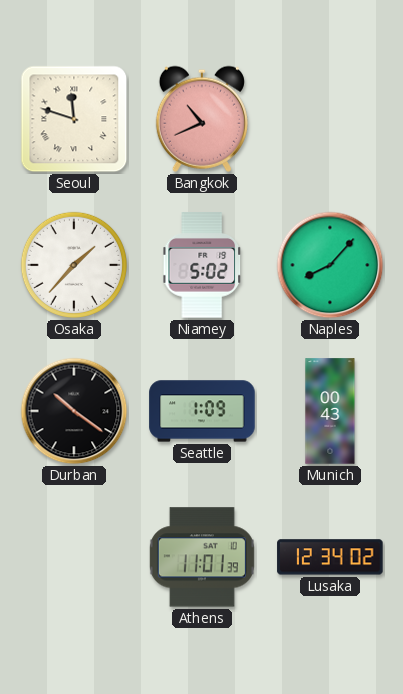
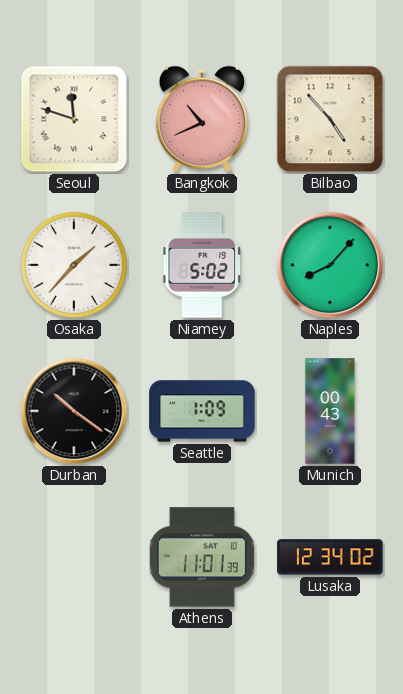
Bilbao: none -> 4:53
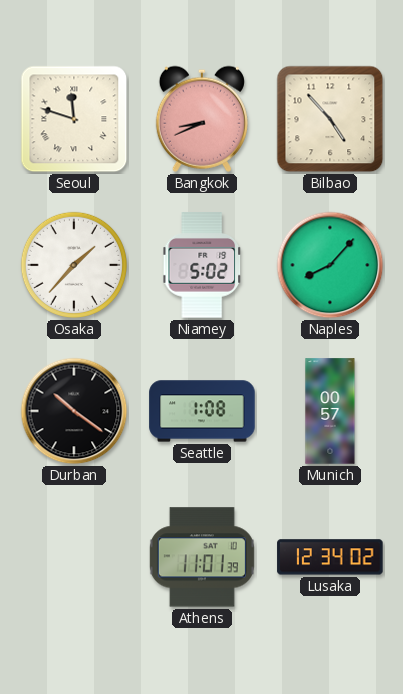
Bangkok: 10:41 -> 8:41
Seattle: 1:09 -> 1:08
Munich: 00:43 -> 00:57
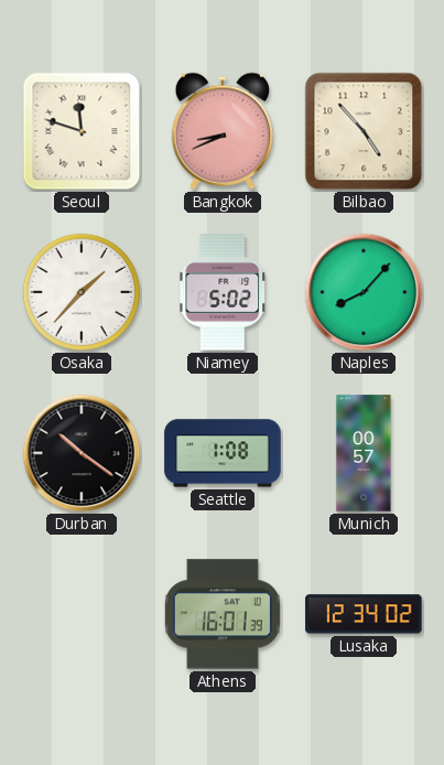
Athens: 11:01 -> 16:01
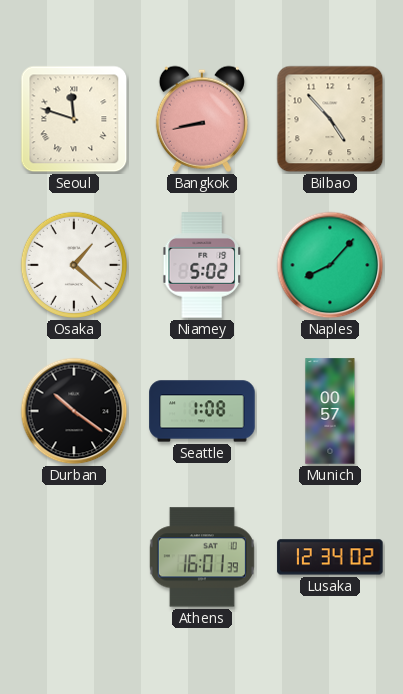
Bangkok: 8:41 -> 8:43
Osaka: 1:37 -> 1:22
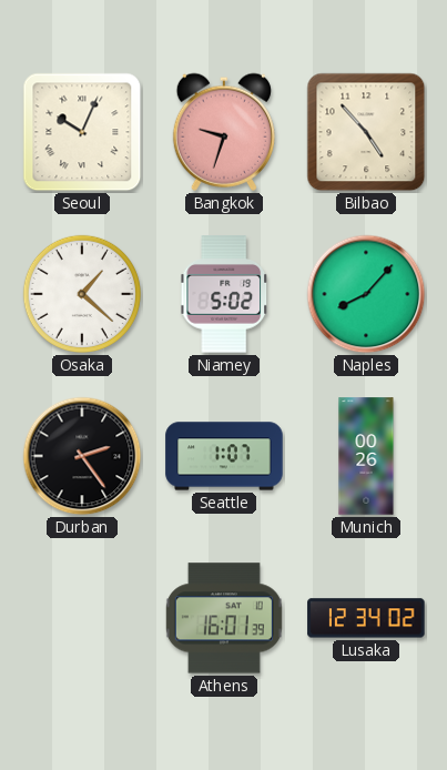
Seoul: 11:48 -> 10:04
Bangkok: 8:43 -> 9:33
Durban: 10:21 -> 2:24
Seattle: 1:08 -> 1:07
Munich: 00:57 -> 00:26
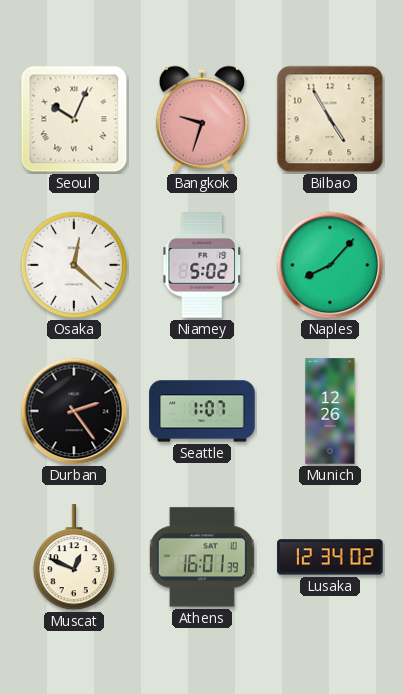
Bilbao: 4:53 -> 4:55
Osaka: 1:22 -> 12:22
Munich: 00:26 -> 12:26
Muscat: none -> 12:49
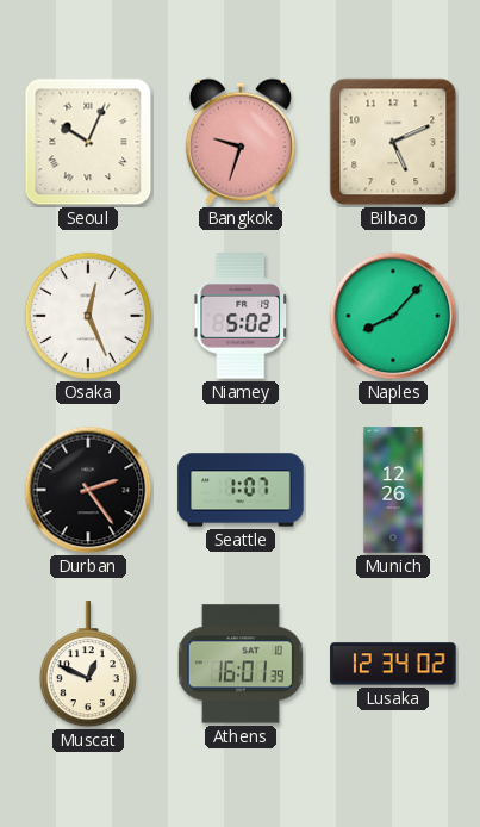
Bilbao: 4:55 -> 5:11
Osaka: 12:22 -> 12:26
